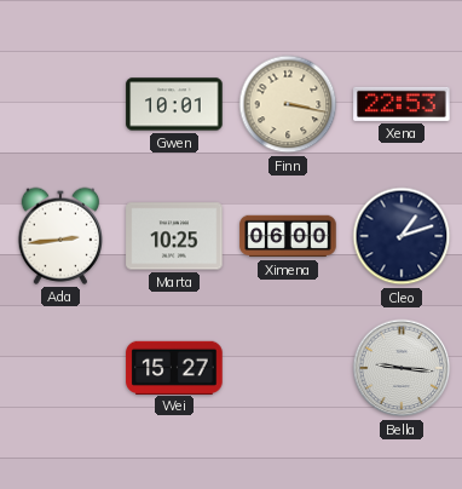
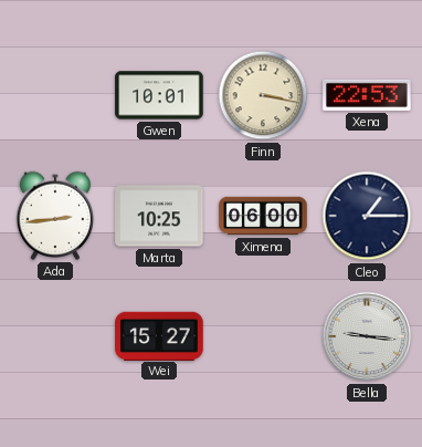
Cleo: 1:12 -> 1:15
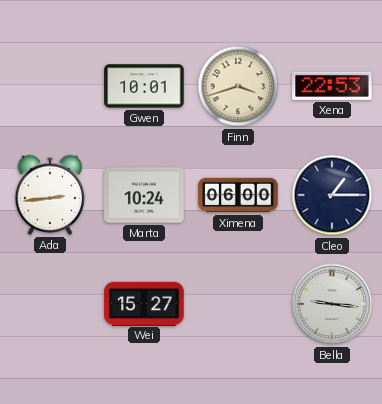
Finn: 3:17 -> 3:42
Marta: 10:25 -> 10:24
